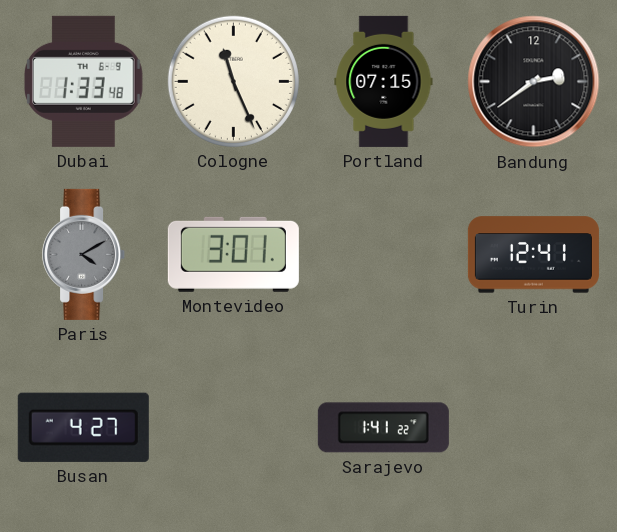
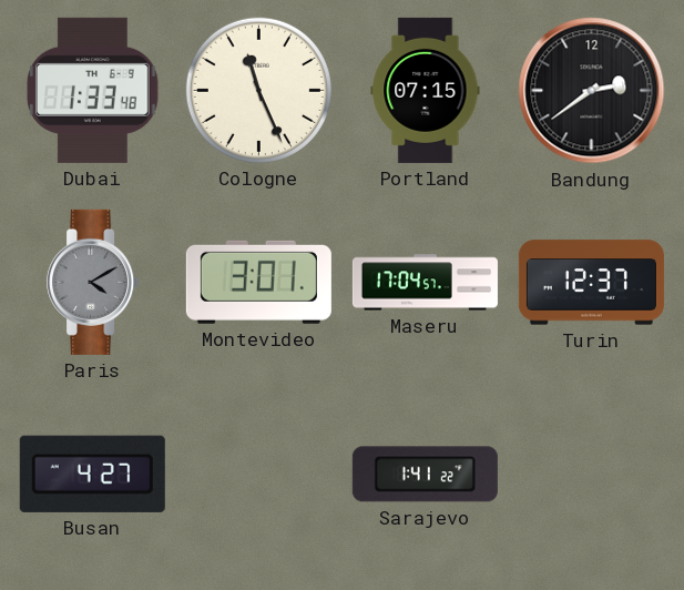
Maseru: none -> 17:04
Turin: 12:41 -> 12:37
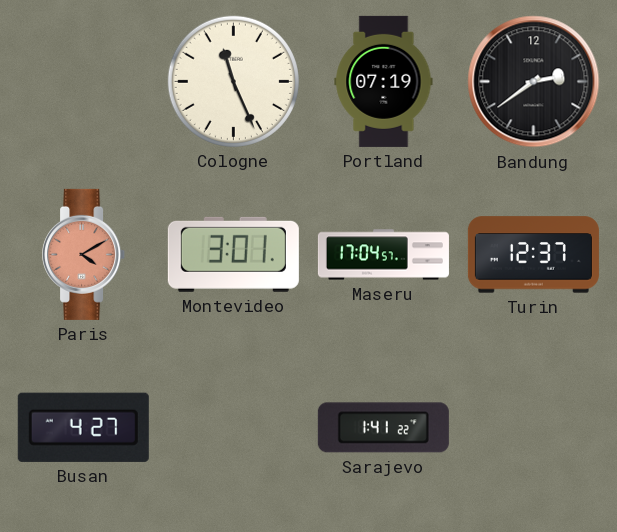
Dubai: 1:33 -> none
Portland: 07:15 -> 07:19
Paris dial: grey -> salmon
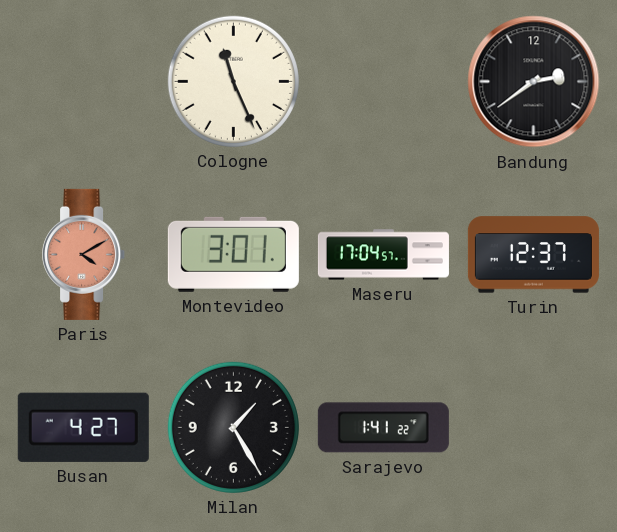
Portland: 07:19 -> none
Milan: none -> 1:25
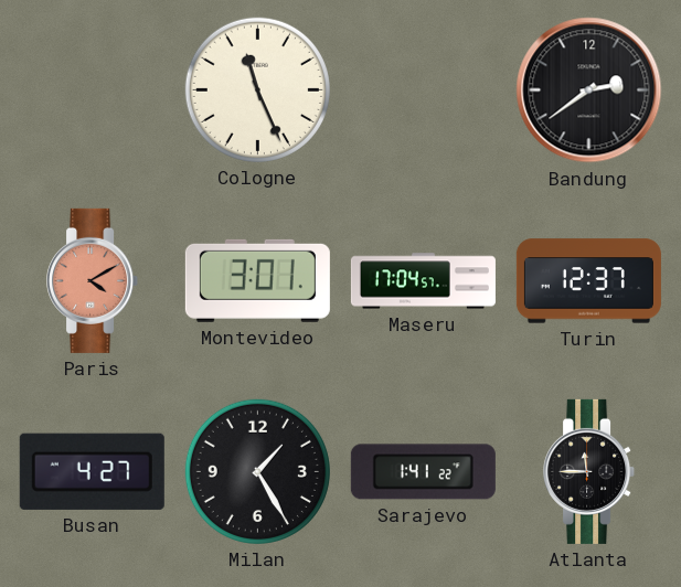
Atlanta: none -> 11:45
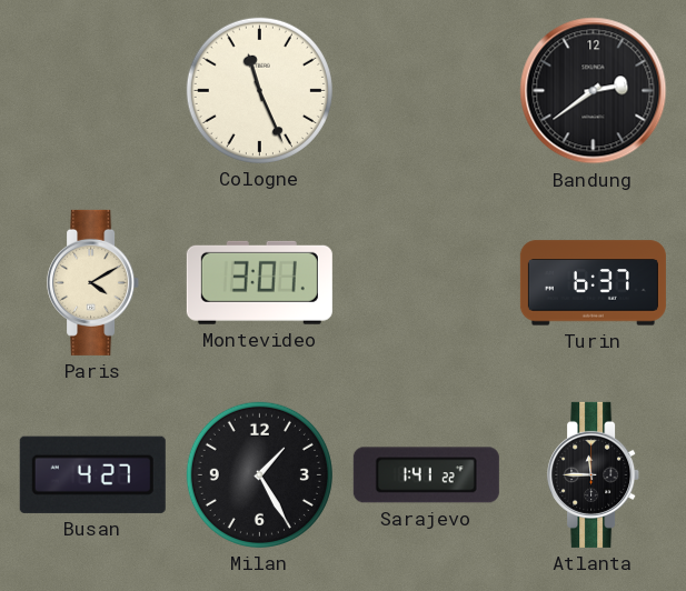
Paris dial: salmon -> cream
Maseru: 17:04 -> none
Turin: 12:37 -> 6:37
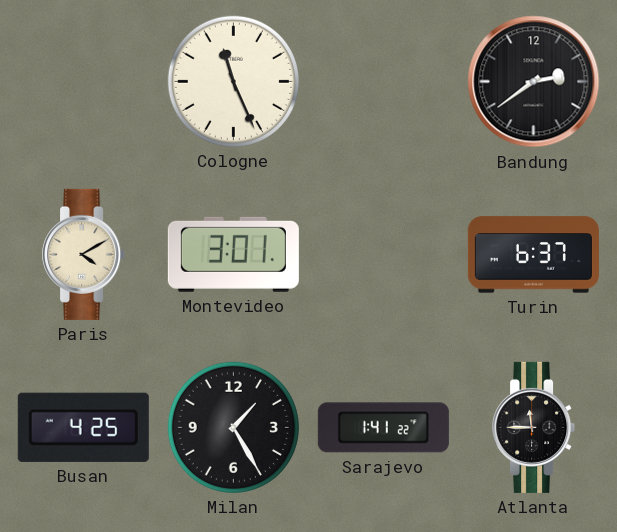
Busan: 4:27 -> 4:25
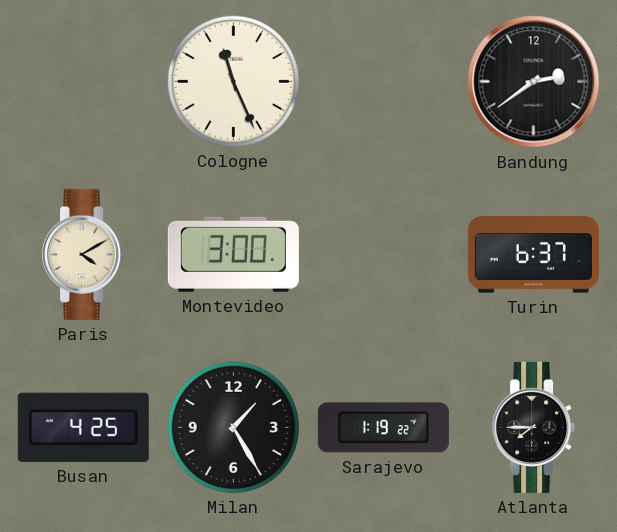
Montevideo: 3:01 -> 3:00
Sarajevo: 1:41 -> 1:19
Atlanta: 11:45 -> 7:45
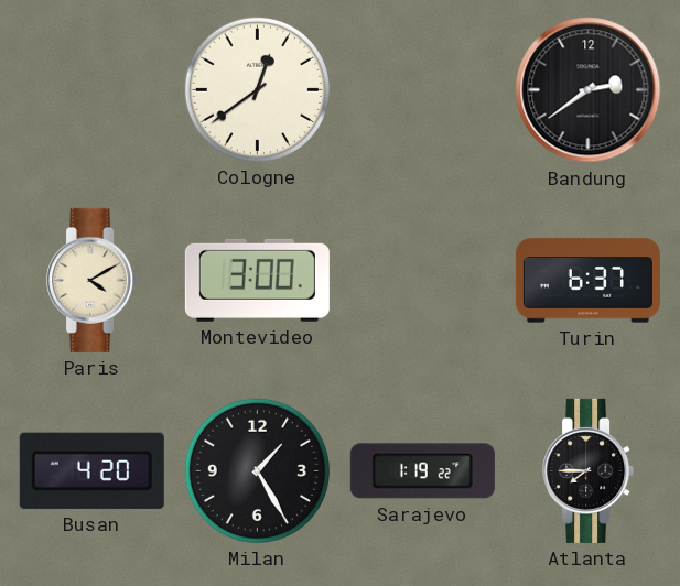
Cologne: 11:26 -> 12:39
Busan: 4:25 -> 4:20
